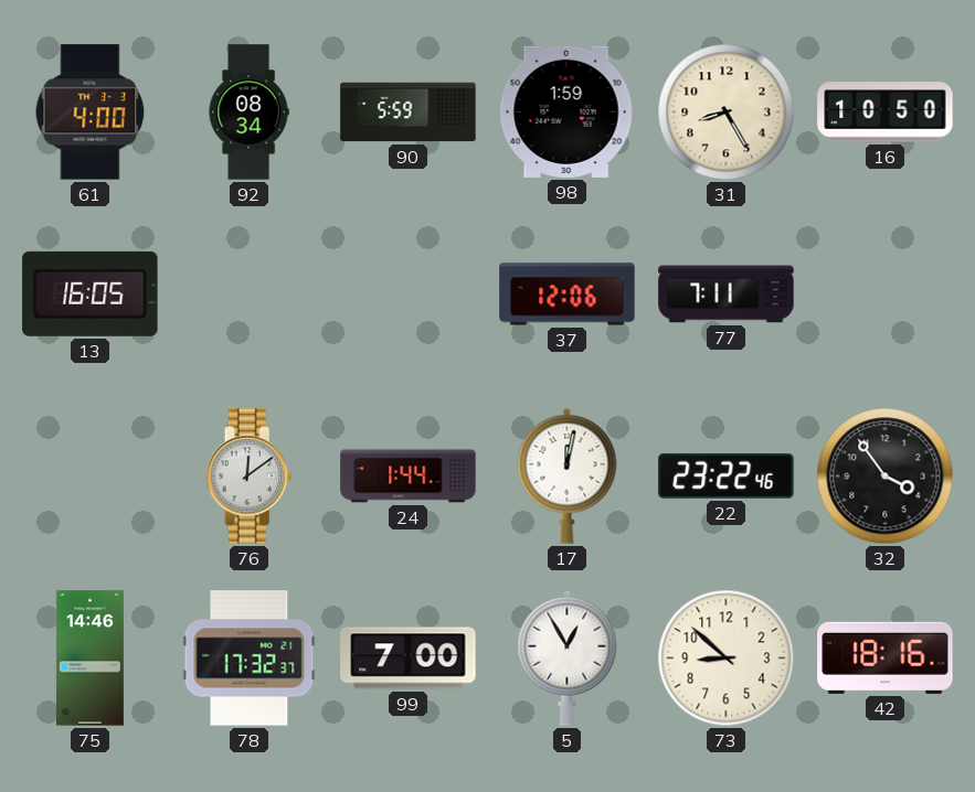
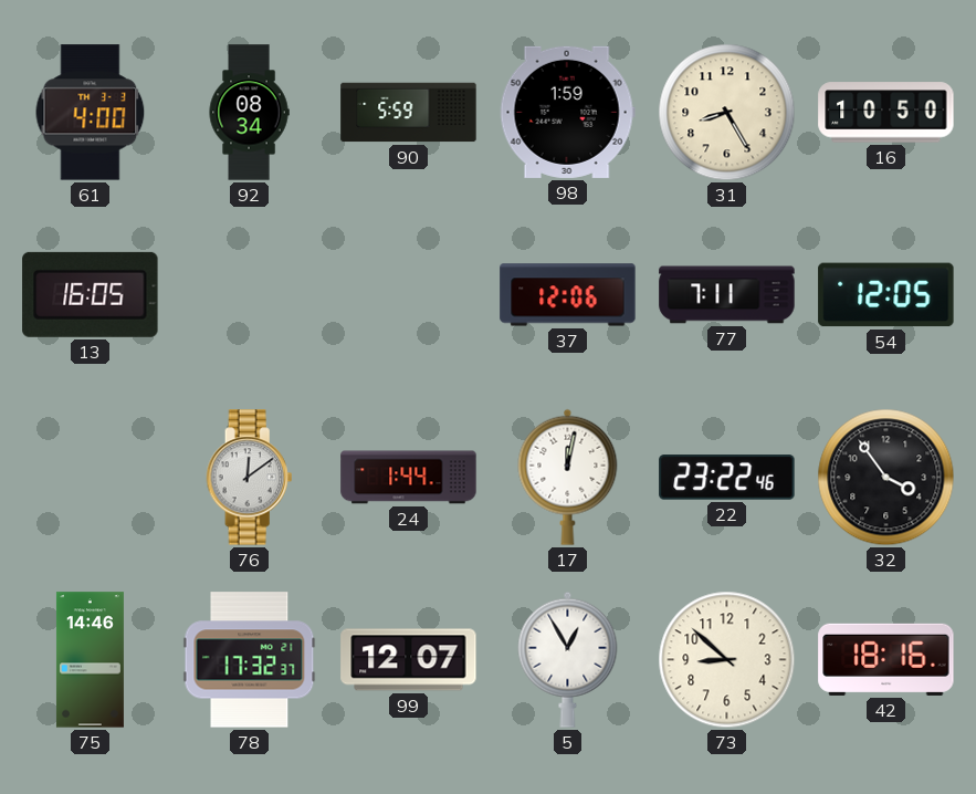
54: none -> 12:05
99: 7:00 -> 12:07
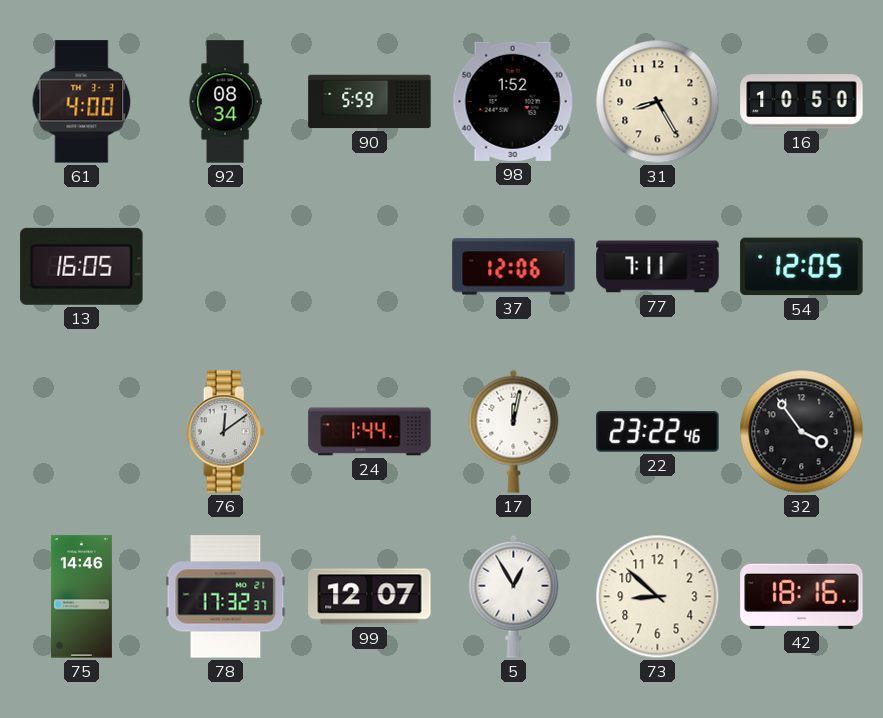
98: 1:59 -> 1:52
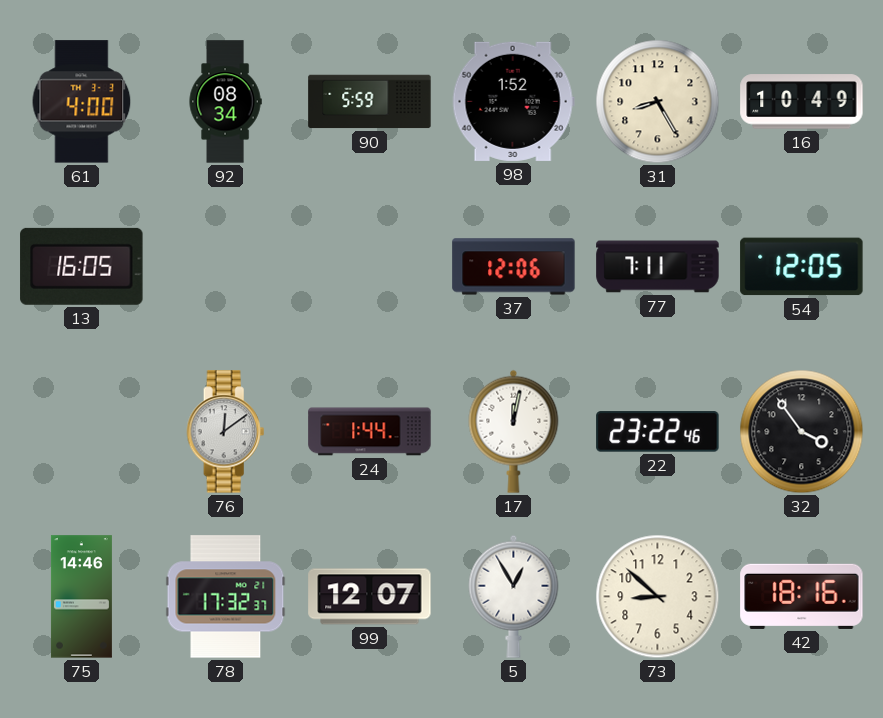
16: 10:50 -> 10:49
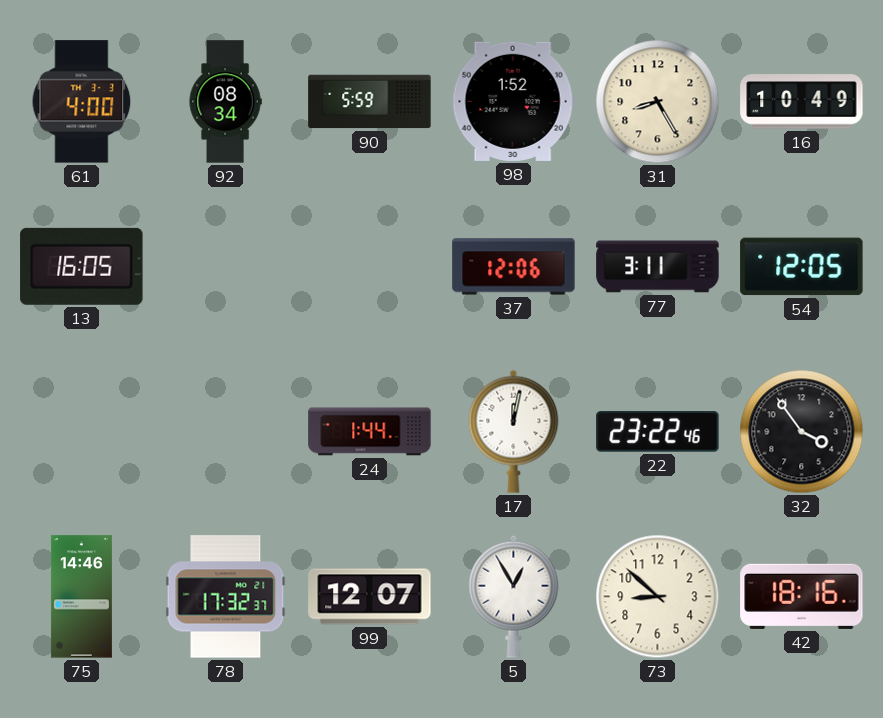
77: 7:11 -> 3:11
76: 12:09 -> none
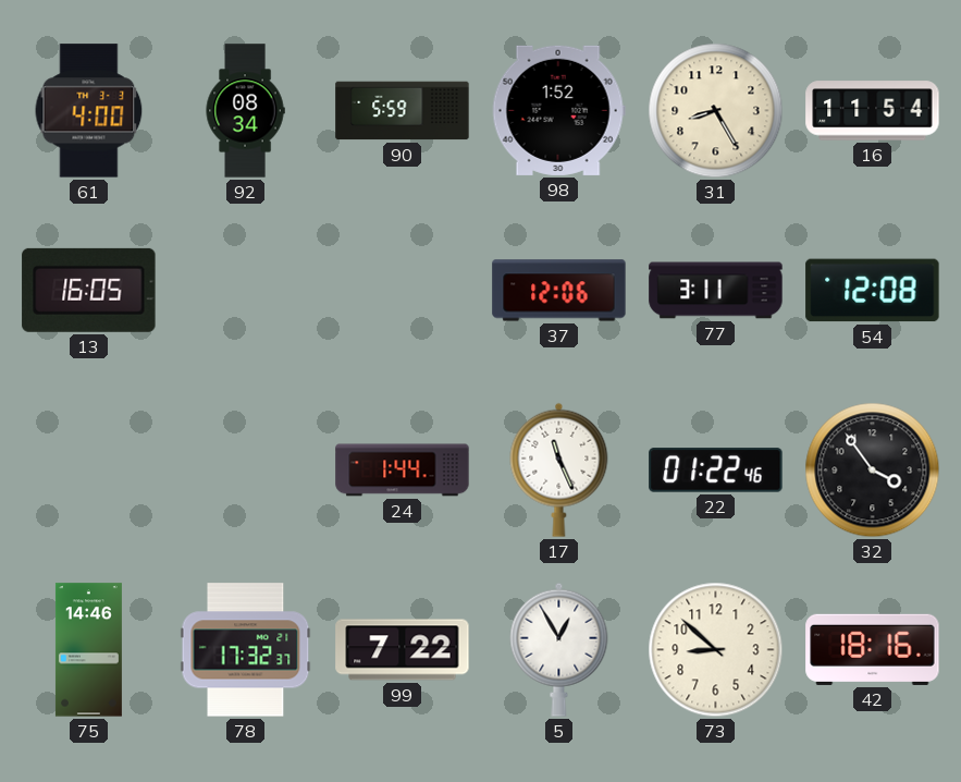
16: 10:49 -> 11:54
54: 12:05 -> 12:08
17: 12:02 -> 11:26
22: 23:22 -> 01:22
99: 12:07 -> 7:22
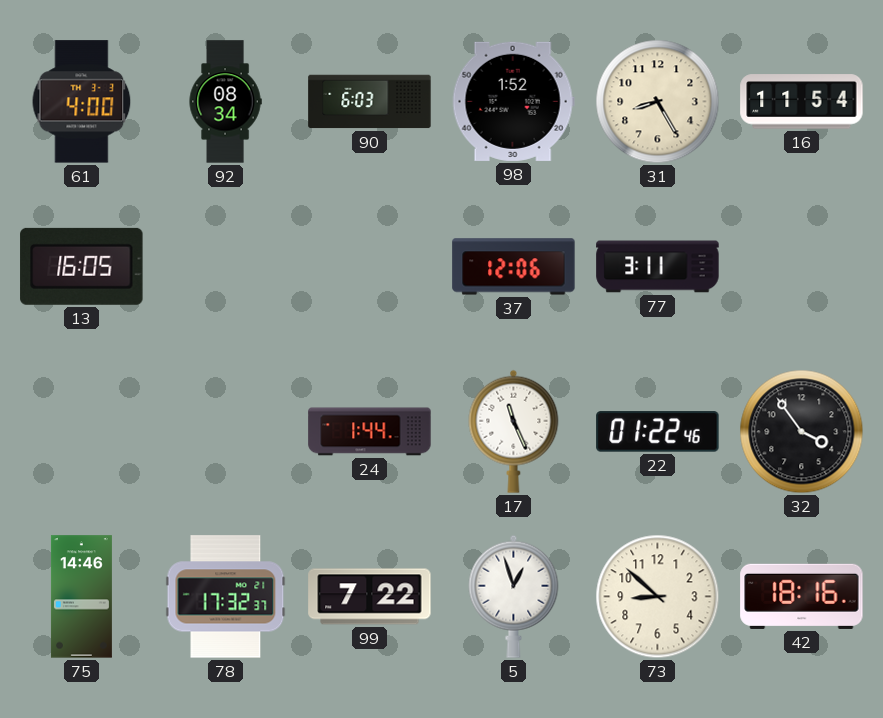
90: 5:59 -> 6:03
54: 12:08 -> none
5: 12:55 -> 12:57
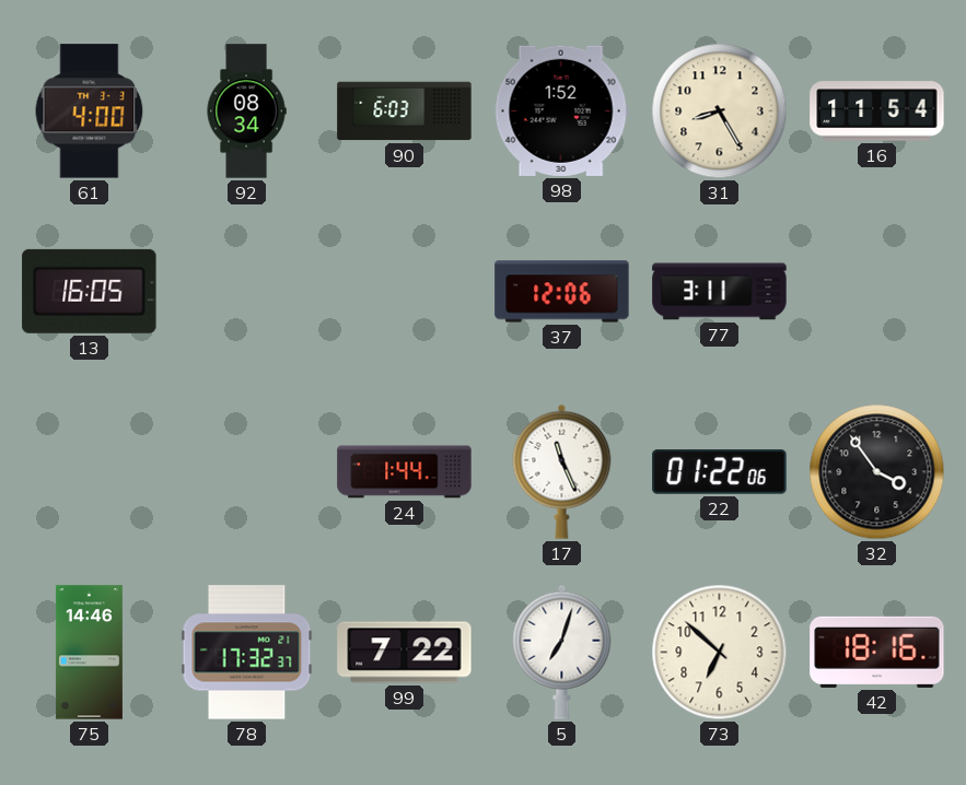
22: 01:22:46 -> 01:22:06
5: 12:57 -> 7:03
73: 8:52 -> 6:52
